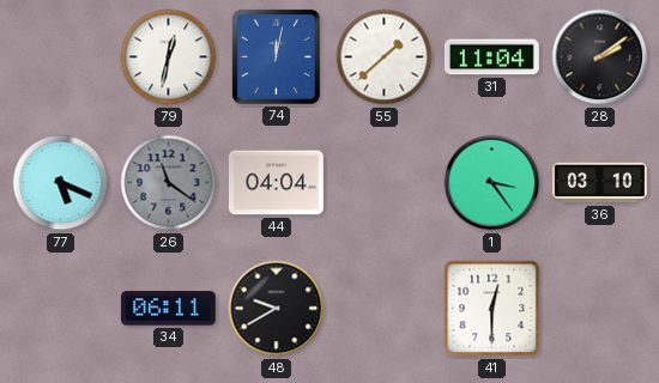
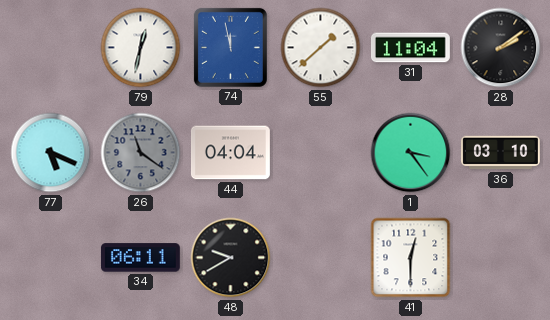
74: 12:02 -> 11:58
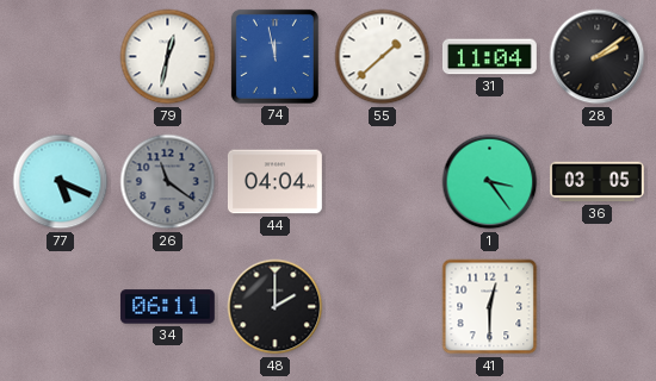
36: 03:10 -> 03:05
48: 9:40 -> 2:00
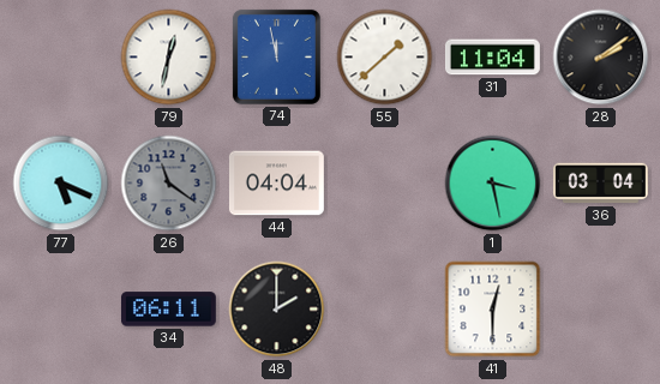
1: 3:24 -> 3:28
36: 03:05 -> 03:04
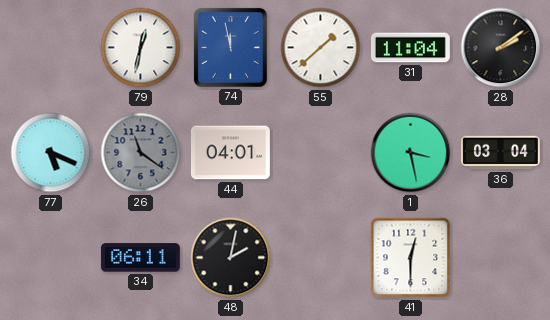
44: 04:04 -> 04:01
48: 2:00 -> 2:02
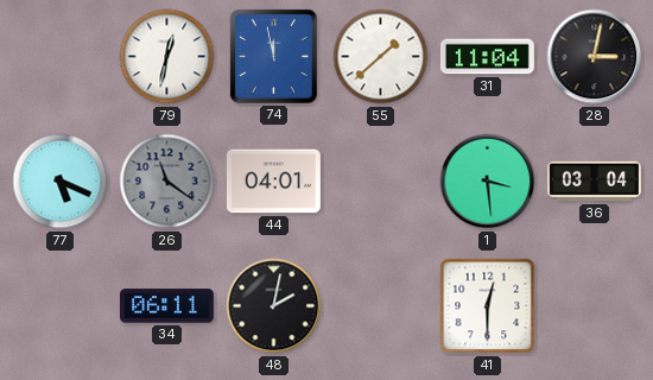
28: 2:09 -> 3:02
1: 3:28 -> 3:29
